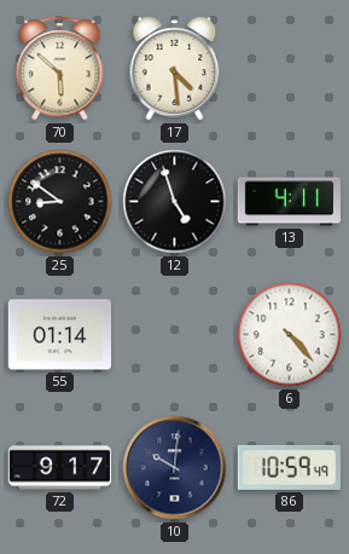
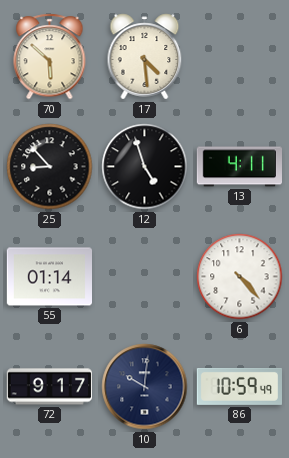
25: 8:51 -> 8:53
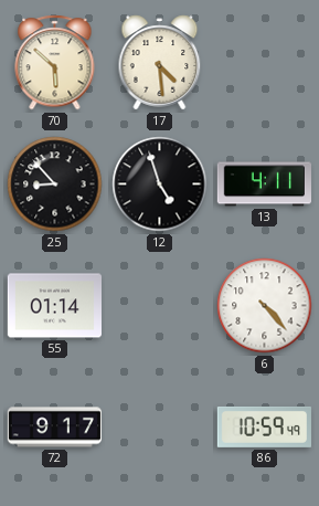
10: 10:01 -> none
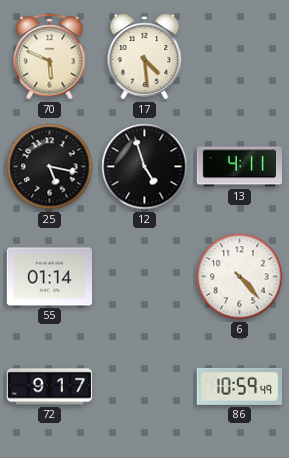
70: 5:52 -> 5:49
25: 8:53 -> 5:17
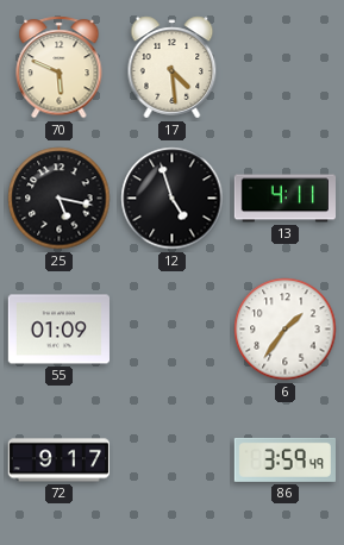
55: 01:14 -> 01:09
6: 4:23 -> 1:36
86: 10:59 -> 3:59
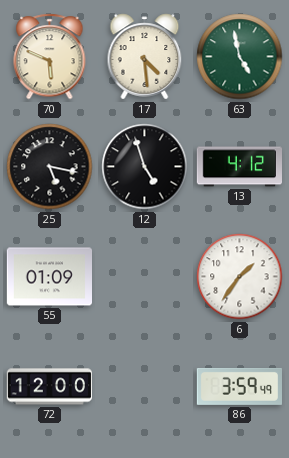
63: none -> 4:58
13: 4:11 -> 4:12
72: 9:17 -> 12:00
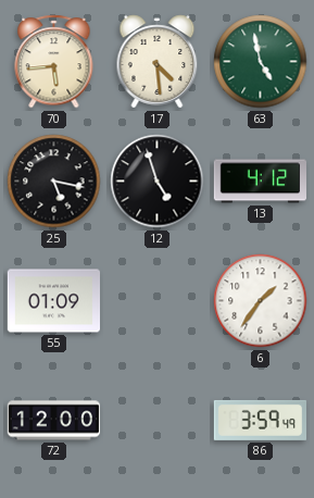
70: 5:49 -> 5:44
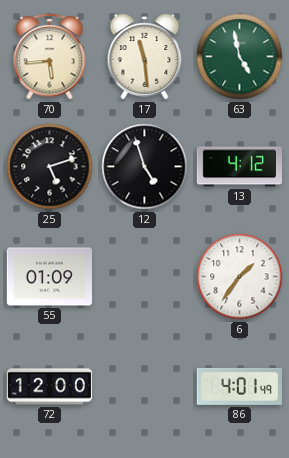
17: 4:29 -> 11:29
25: 5:17 -> 5:12
86: 3:59 -> 4:01
